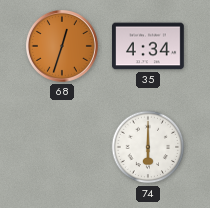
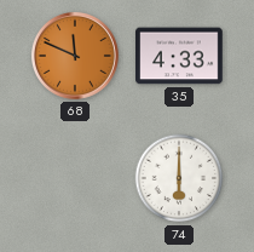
68: 12:33 -> 11:49
35: 4:34 -> 4:33
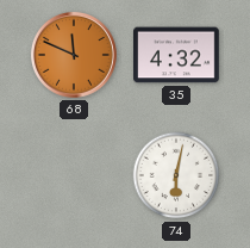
35: 4:33 -> 4:32
74: 6:00 -> 6:02
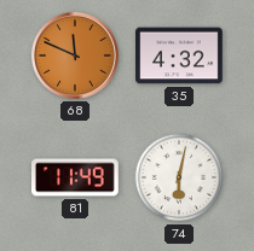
81: none -> 11:49
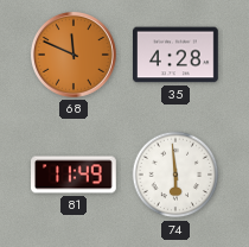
35: 4:32 -> 4:28
74: 6:02 -> 5:59
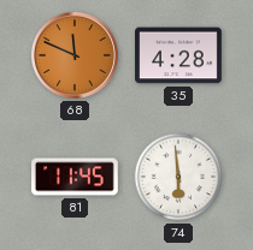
81: 11:49 -> 11:45
